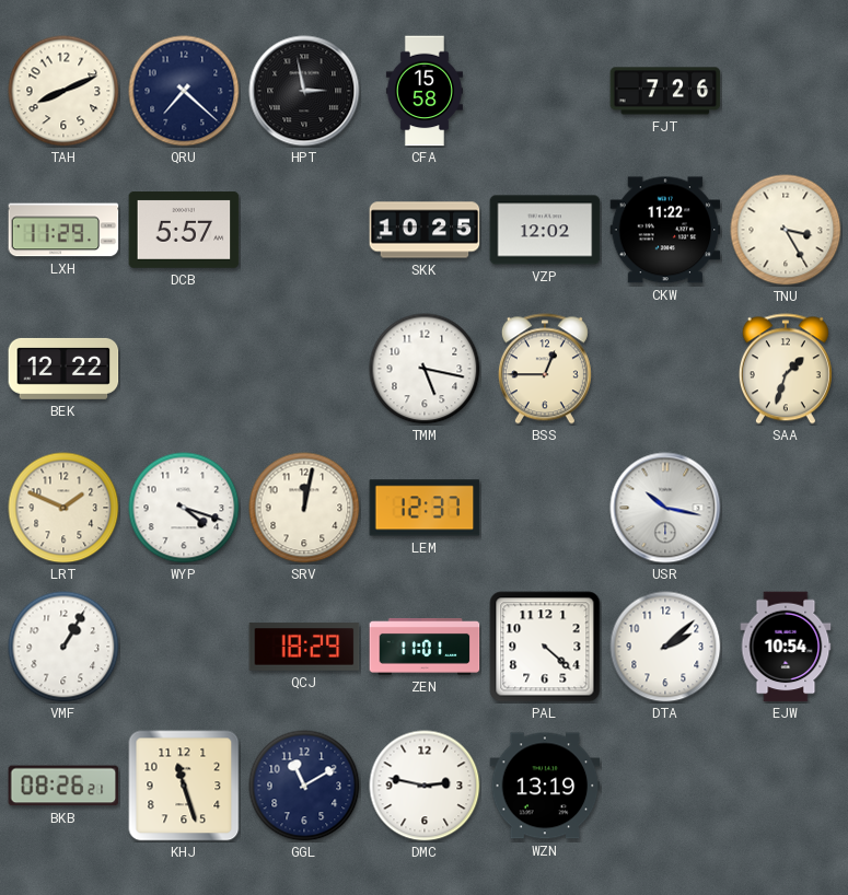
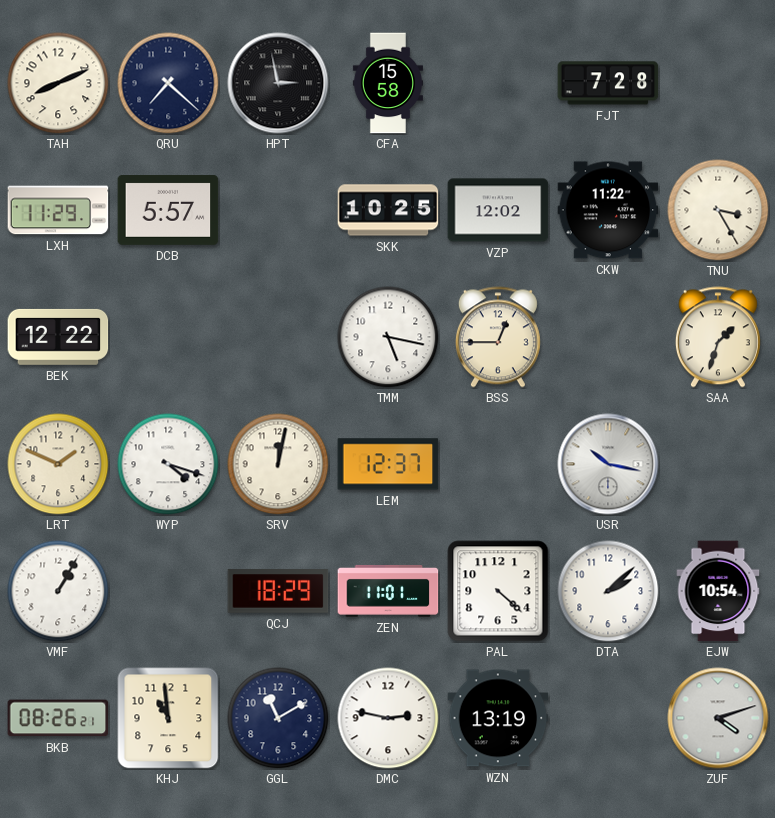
FJT: 7:26 -> 7:28
KHJ: 11:27 -> 10:59
ZUF: none -> 4:12
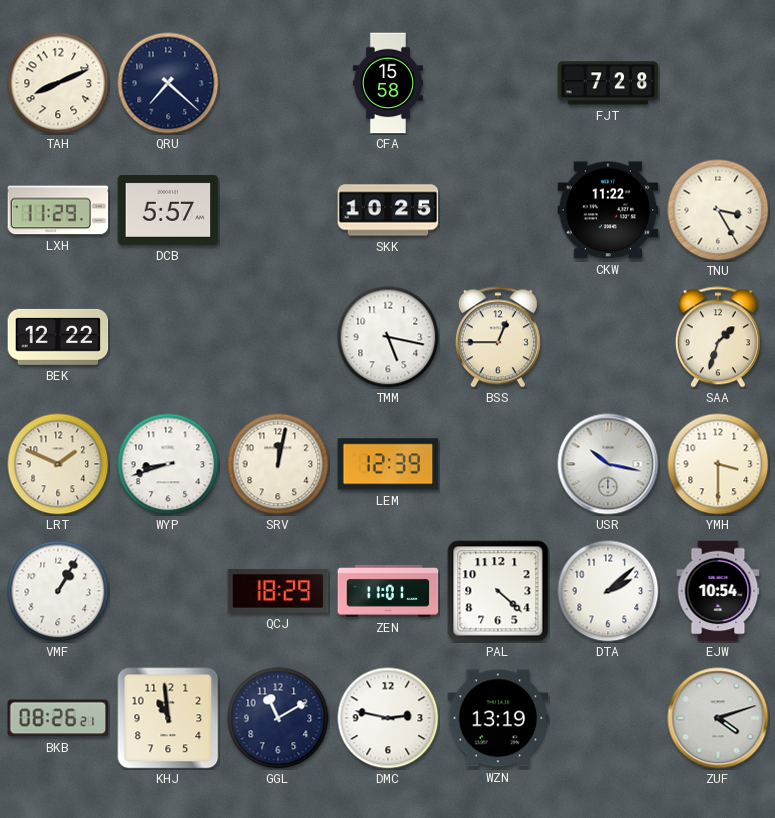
HPT: 2:58 -> none
VZP: 12:02 -> none
WYP: 4:18 -> 8:42
LEM: 12:37 -> 12:39
YMH: none -> 3:30
